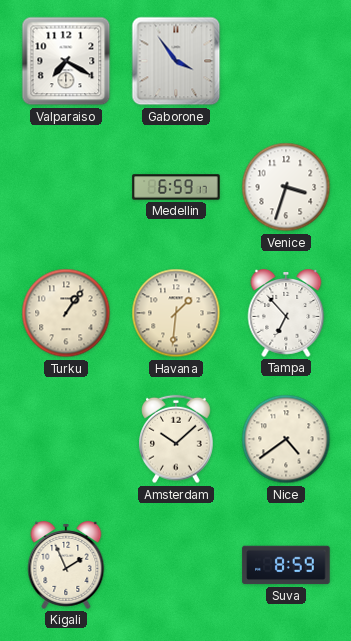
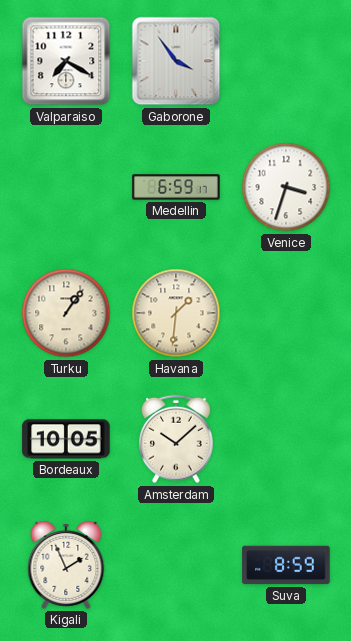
Tampa: 6:53 -> none
Bordeaux: none -> 10:05
Nice: 4:39 -> none
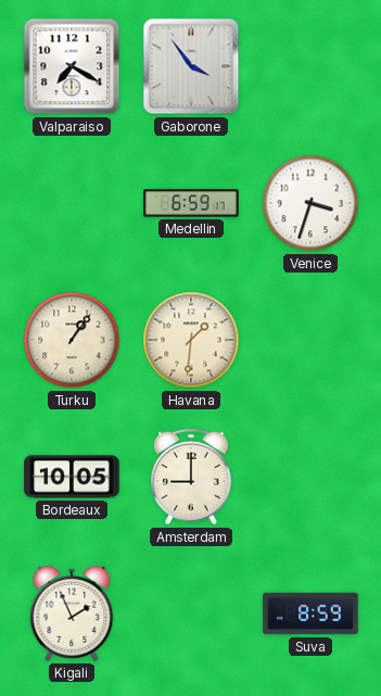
Amsterdam: 10:08 -> 9:00
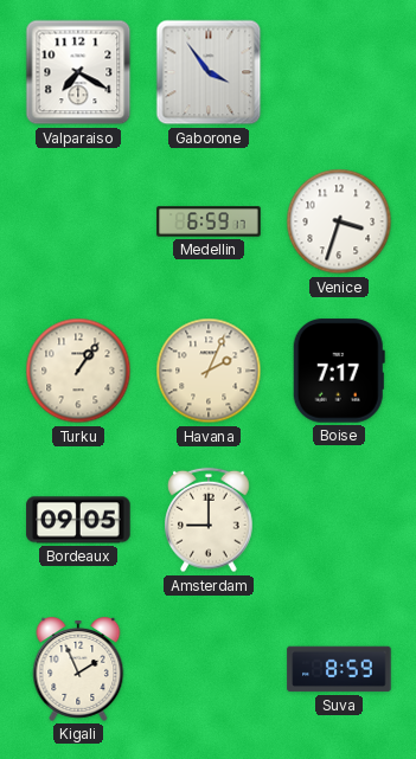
Havana: 1:31 -> 2:04
Boise: none -> 7:17
Bordeaux: 10:05 -> 09:05
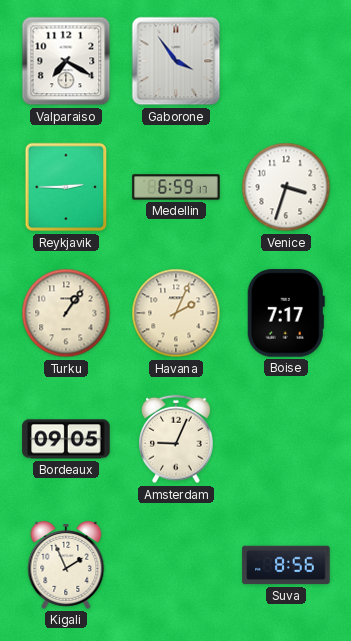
Reykjavik: none -> 2:45
Amsterdam: 9:00 -> 9:04
Suva: 8:59 -> 8:56
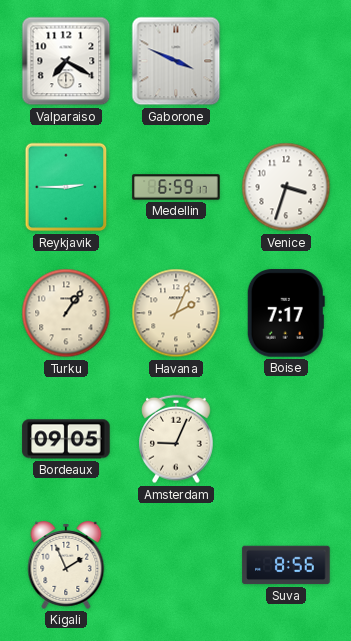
Gaborone: 3:54 -> 3:49
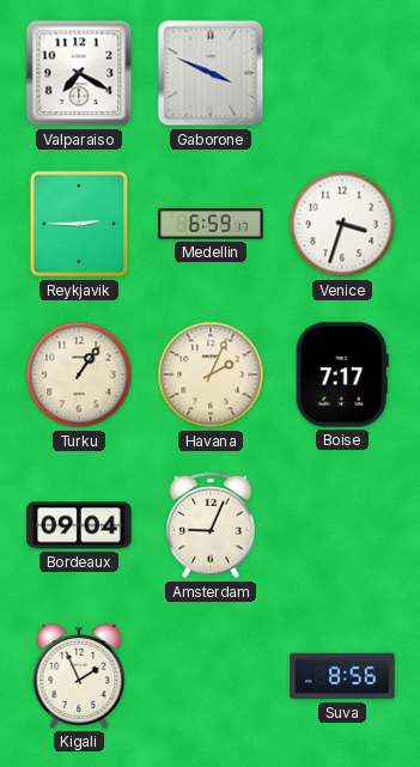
Bordeaux: 09:05 -> 09:04
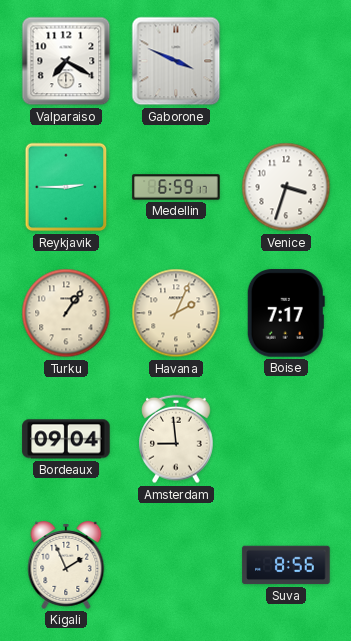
Amsterdam: 9:04 -> 8:59
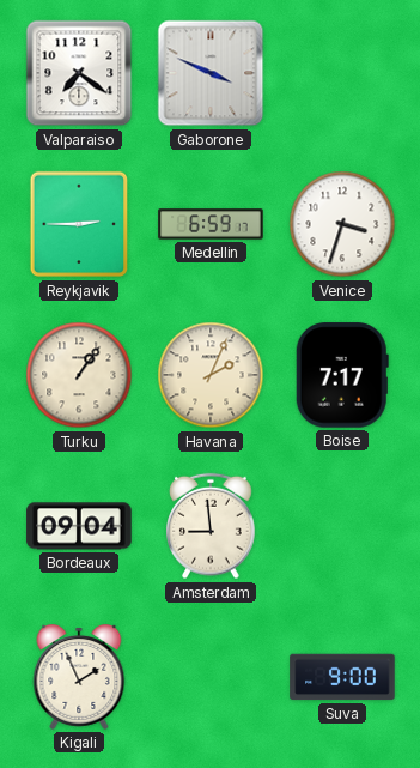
Valparaiso: 7:20 -> 7:21
Suva: 8:56 -> 9:00
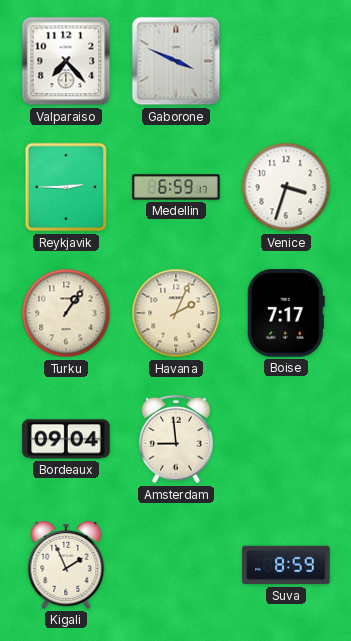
Valparaiso: 7:21 -> 7:23
Suva: 9:00 -> 8:59
